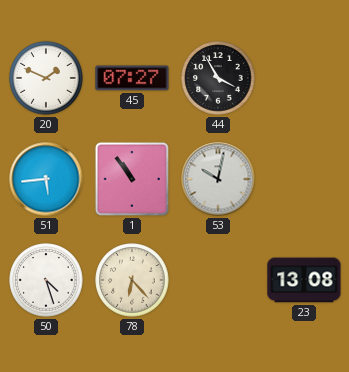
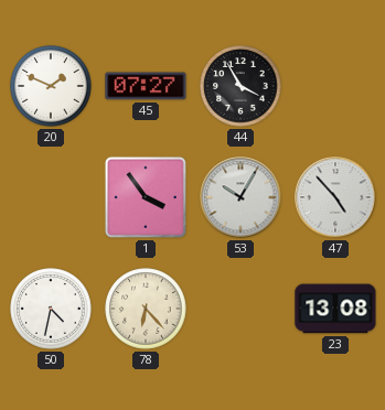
51: 5:44 -> none
1: 10:54 -> 3:54
53: 10:02 -> 10:05
47: none -> 4:53
50: 4:27 -> 4:32
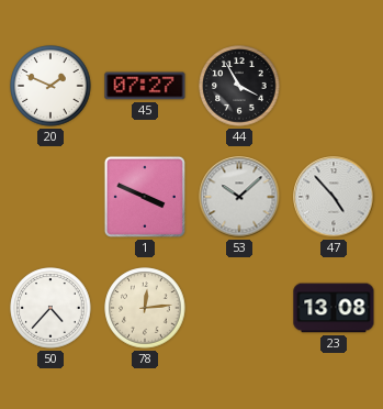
1: 3:54 -> 3:49
53: 10:05 -> 10:08
50: 4:32 -> 4:37
78: 6:23 -> 12:14
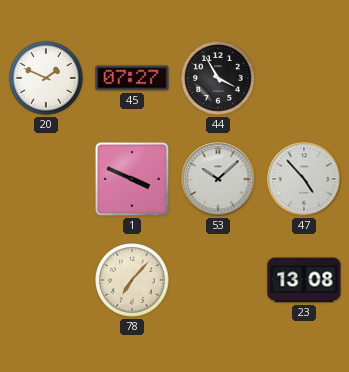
50: 4:37 -> none
78: 12:14 -> 7:07
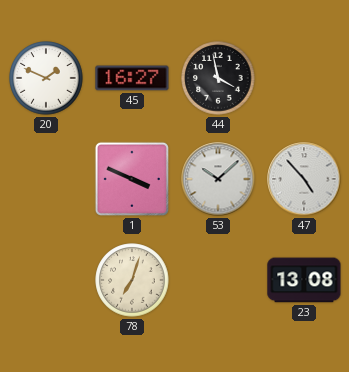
45: 07:27 -> 16:27
44: 3:55 -> 3:58
78: 7:07 -> 7:03
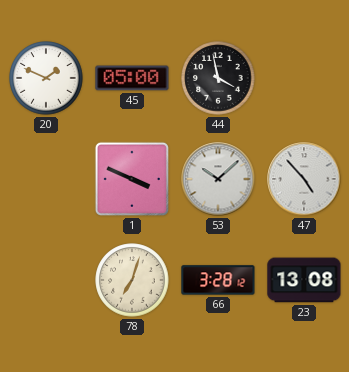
45: 16:27 -> 05:00
66: none -> 3:28
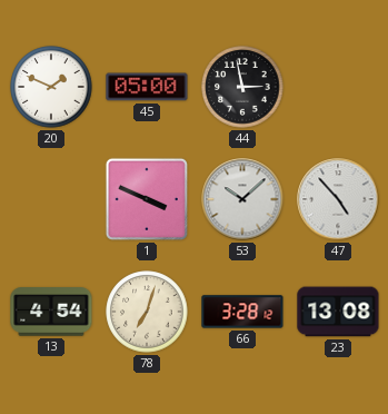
44: 3:58 -> 2:58
13: none -> 4:54
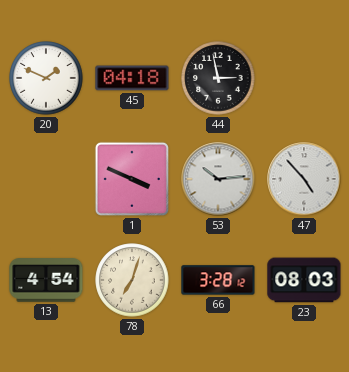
45: 05:00 -> 04:18
53: 10:08 -> 10:14
23: 13:08 -> 08:03
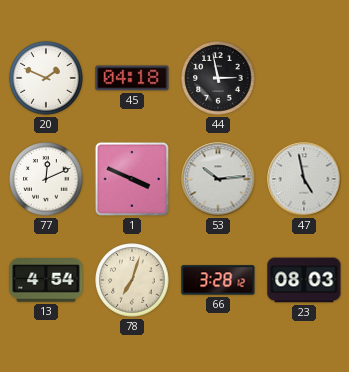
77: none -> 12:11
47: 4:53 -> 4:58
